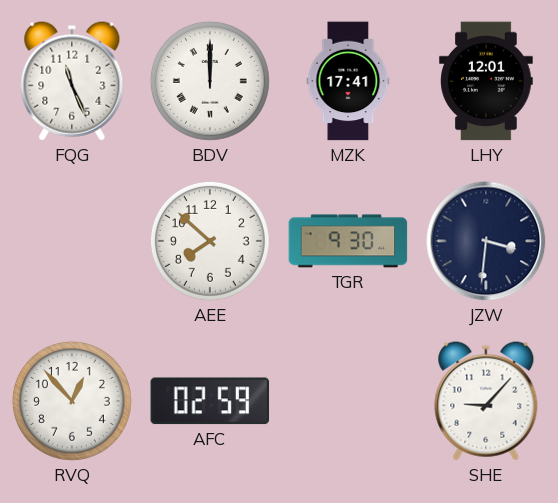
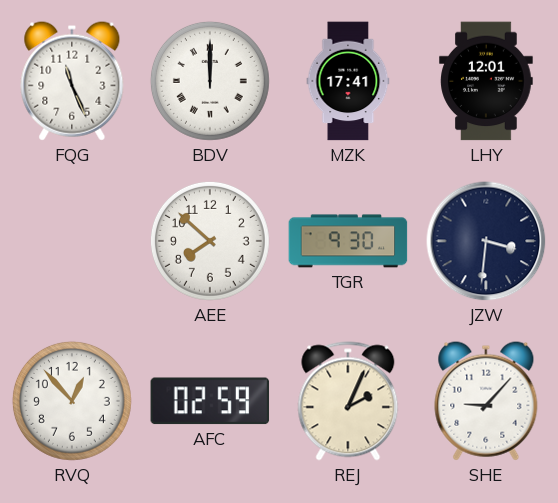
REJ: none -> 2:04
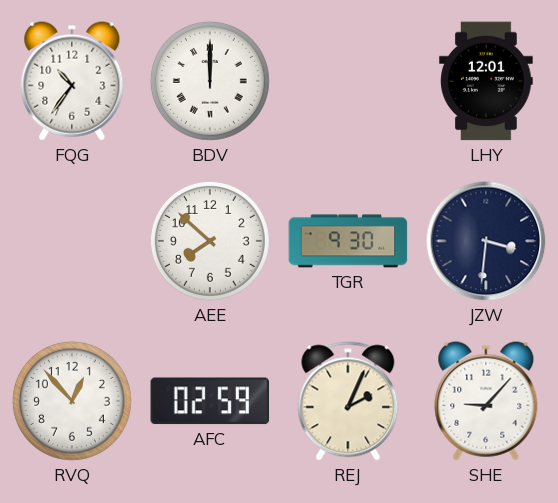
FQG: 11:26 -> 10:36
MZK: 17:41 -> none
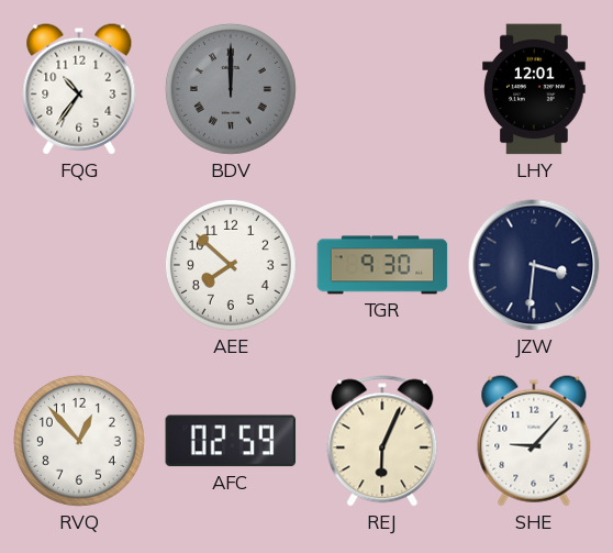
BDV dial: white -> grey
REJ: 2:04 -> 6:04
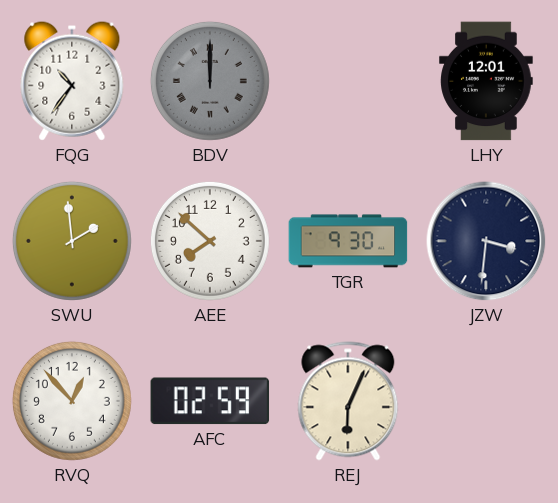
SWU: none -> 1:59
SHE: 9:07 -> none
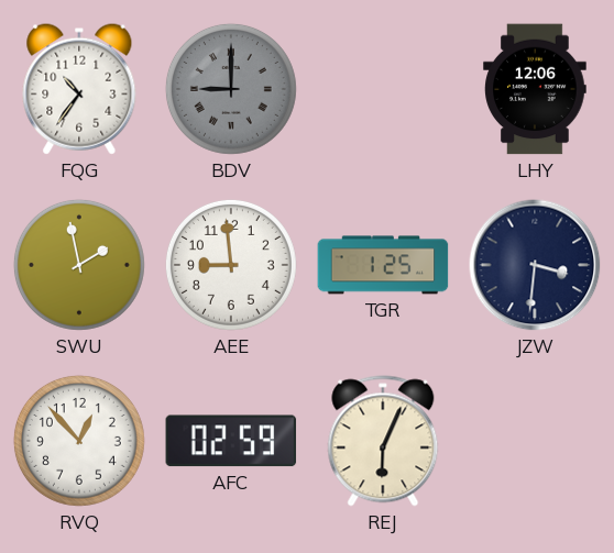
BDV: 12:00 -> 9:00
LHY: 12:01 -> 12:06
SWU: 1:59 -> 1:58
AEE: 7:52 -> 8:59
TGR: 9:30 -> 1:25
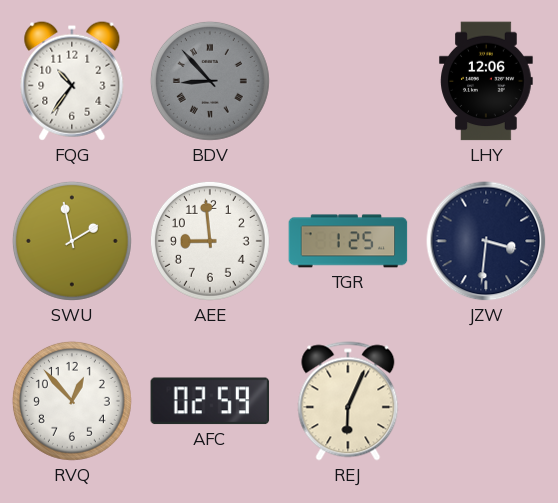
BDV: 9:00 -> 8:53
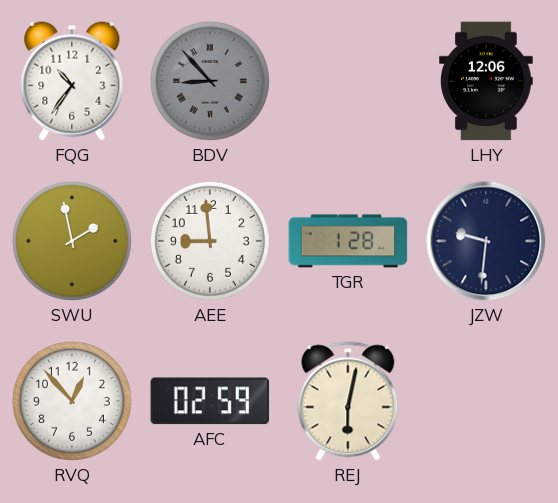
TGR: 1:25 -> 1:28
JZW: 3:31 -> 9:31
REJ: 6:04 -> 6:02
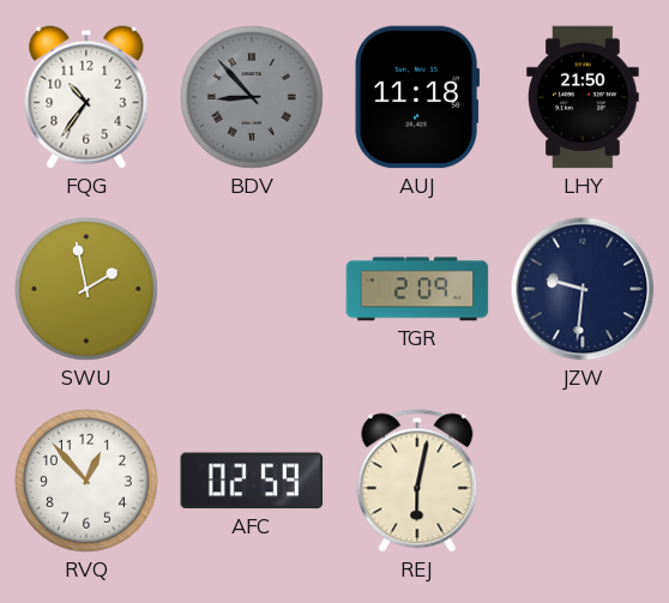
AUJ: none -> 11:18
LHY: 12:06 -> 21:50
AEE: 8:59 -> none
TGR: 1:28 -> 2:09
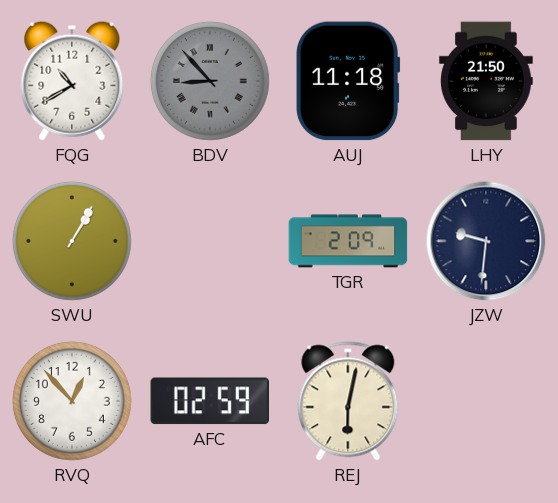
FQG: 10:36 -> 10:40
SWU: 1:58 -> 1:05
